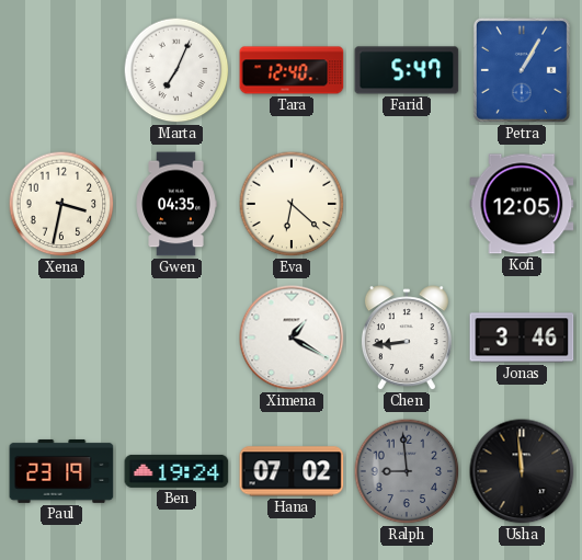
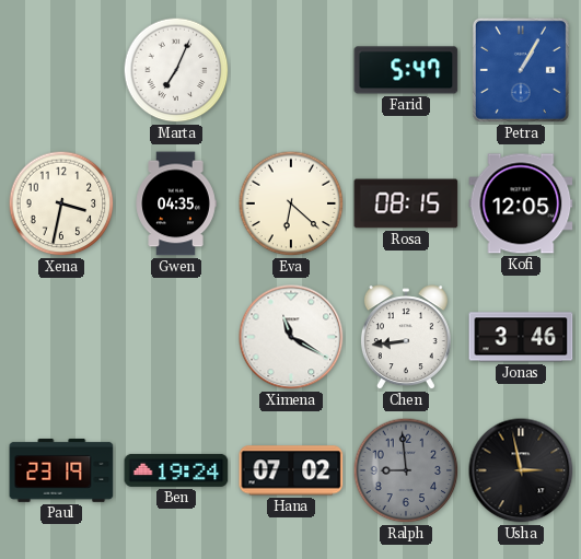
Tara: 12:40 -> none
Rosa: none -> 08:15
Ximena: 1:20 -> 11:20
Usha: 11:59 -> 2:58
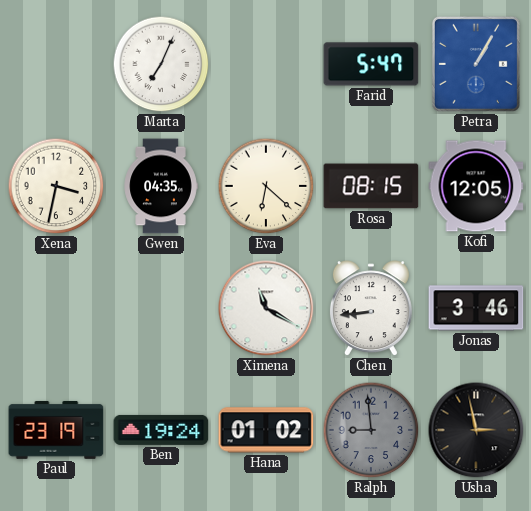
Hana: 07:02 -> 01:02
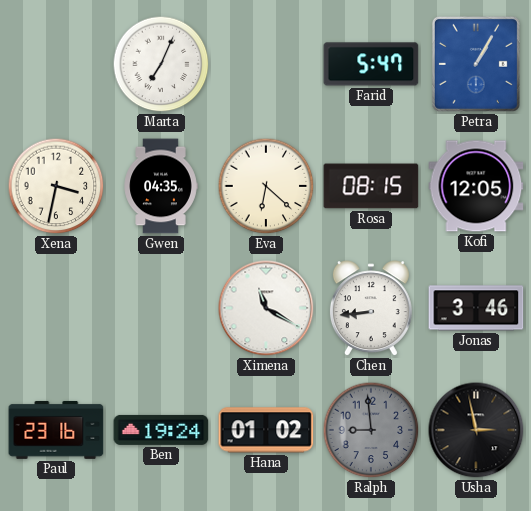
Paul: 23:19 -> 23:16
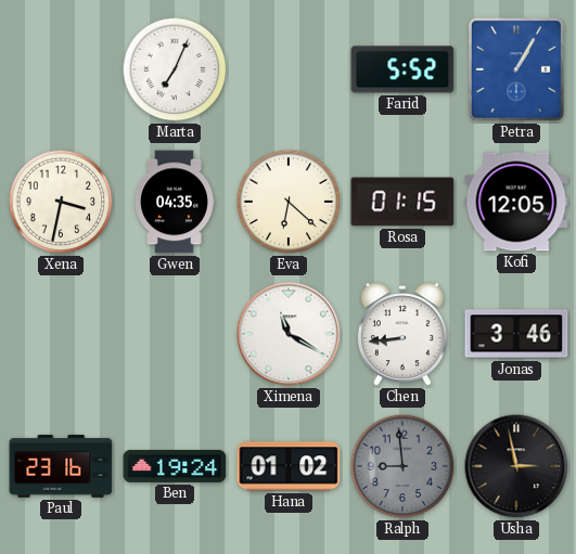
Farid: 5:47 -> 5:52
Rosa: 08:15 -> 01:15
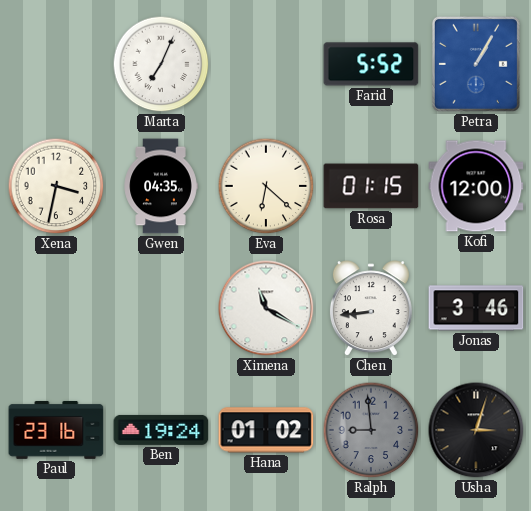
Kofi: 12:05 -> 12:00
Usha: 2:58 -> 3:03
